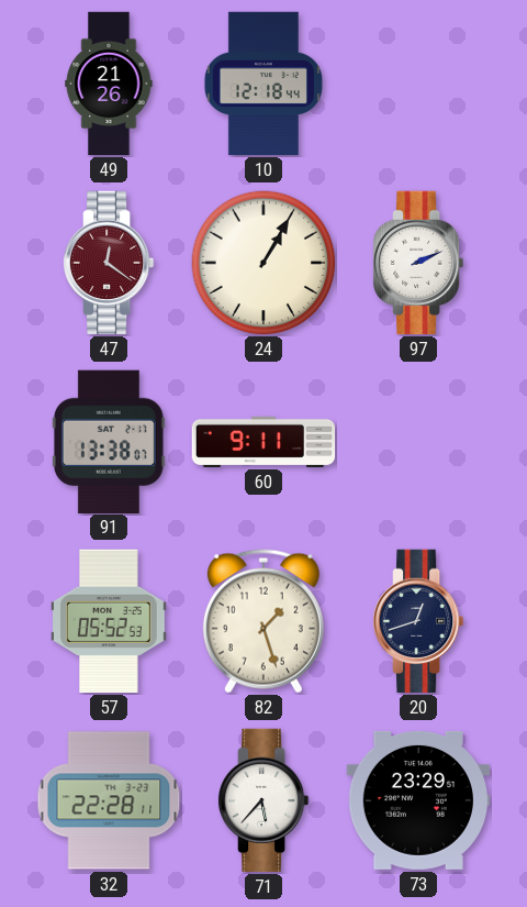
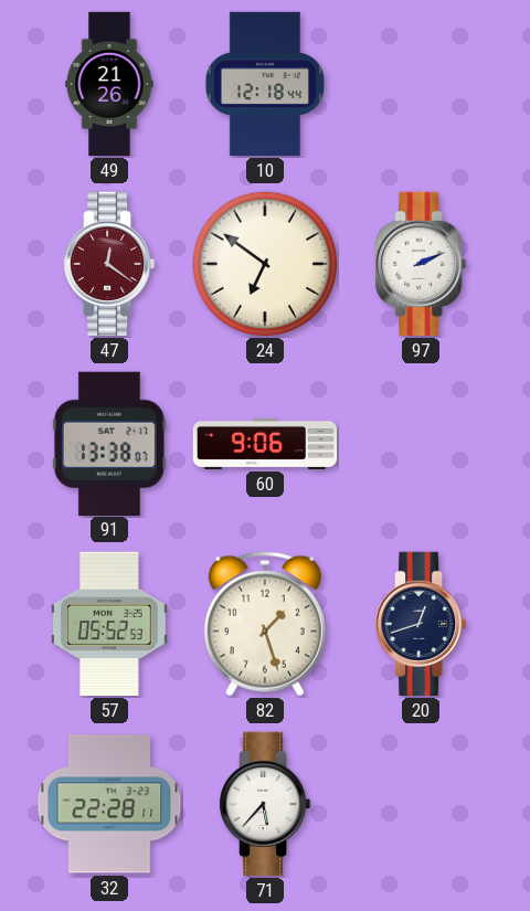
24: 1:05 -> 6:51
60: 9:11 -> 9:06
73: 23:29 -> none
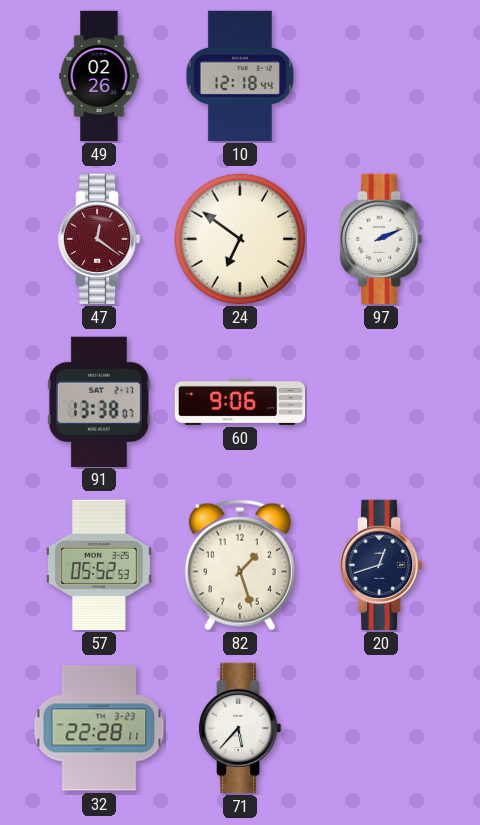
49: 21:26 -> 02:26
